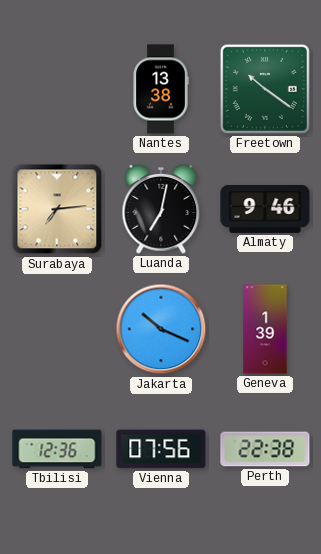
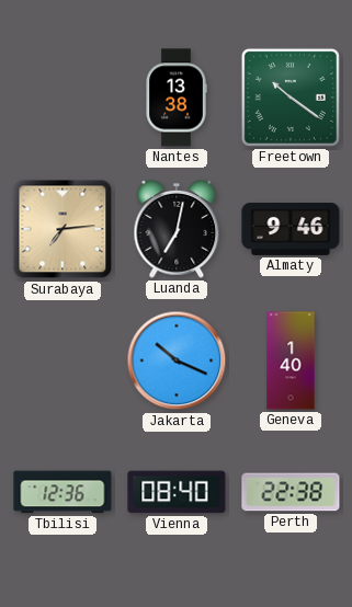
Geneva: 1:39 -> 1:40
Vienna: 07:56 -> 08:40
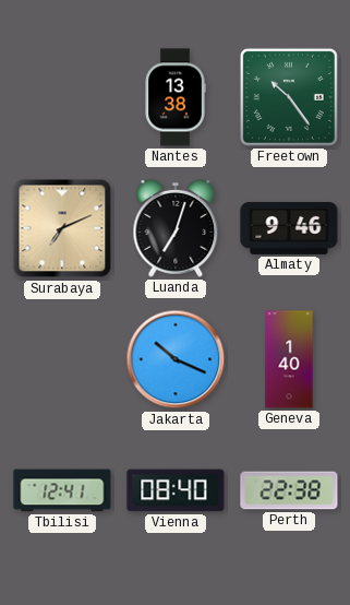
Freetown: 10:21 -> 10:24
Surabaya: 7:14 -> 7:11
Luanda: 7:02 -> 7:03
Tbilisi: 12:36 -> 12:41
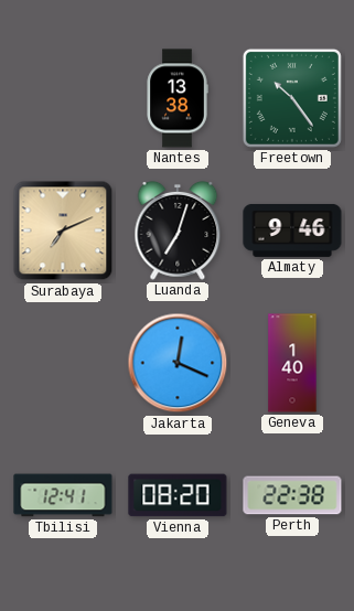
Jakarta: 10:19 -> 12:19
Vienna: 08:40 -> 08:20
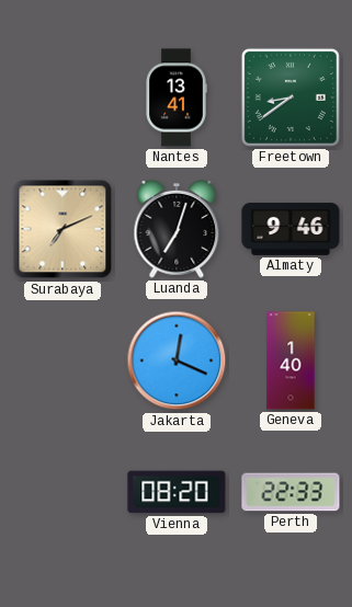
Nantes: 13:38 -> 13:41
Freetown: 10:24 -> 8:39
Tbilisi: 12:41 -> none
Perth: 22:38 -> 22:33
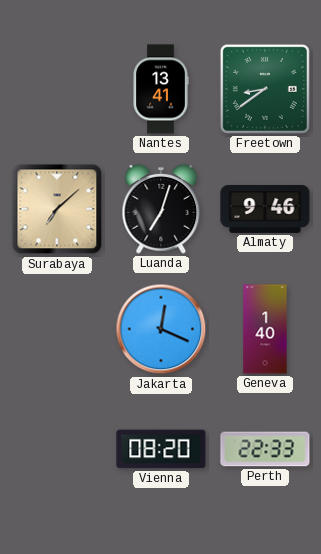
Surabaya: 7:11 -> 7:08
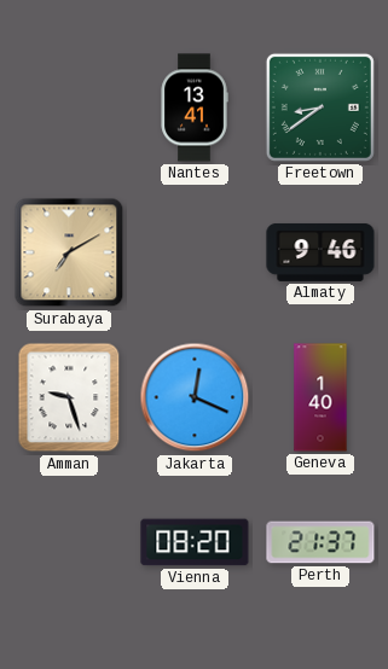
Surabaya: 7:08 -> 7:10
Luanda: 7:03 -> none
Amman: none -> 9:27
Perth: 22:33 -> 21:37
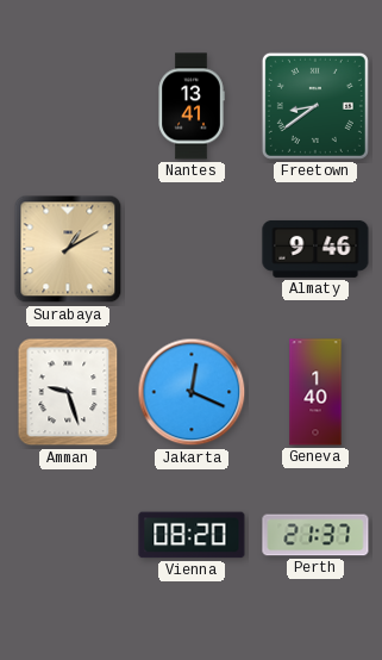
Surabaya: 7:10 -> 1:10
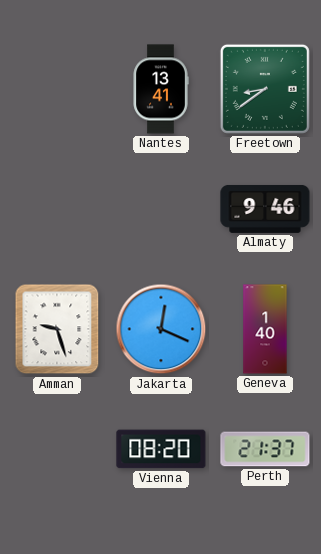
Surabaya: 1:10 -> none
